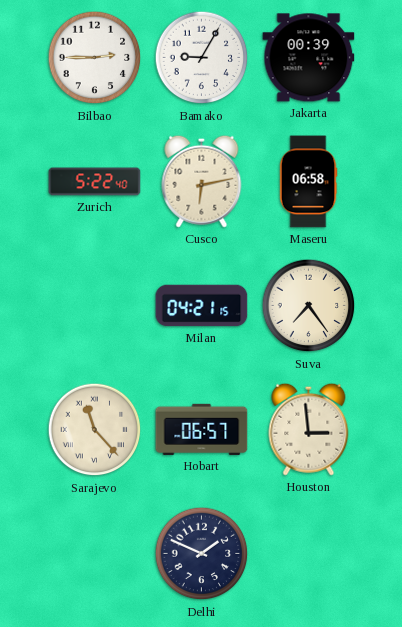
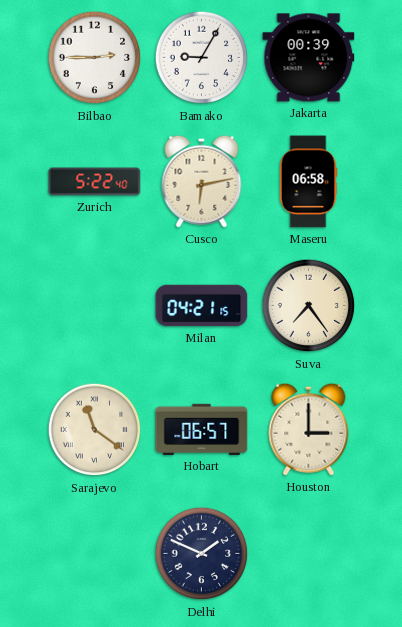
Sarajevo: 11:23 -> 11:21
Houston: 2:59 -> 3:00
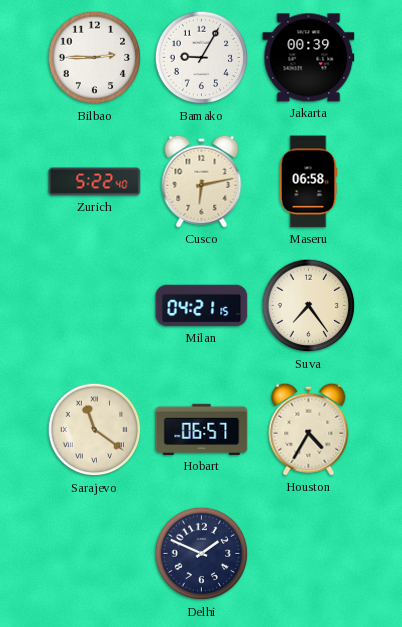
Houston: 3:00 -> 4:35
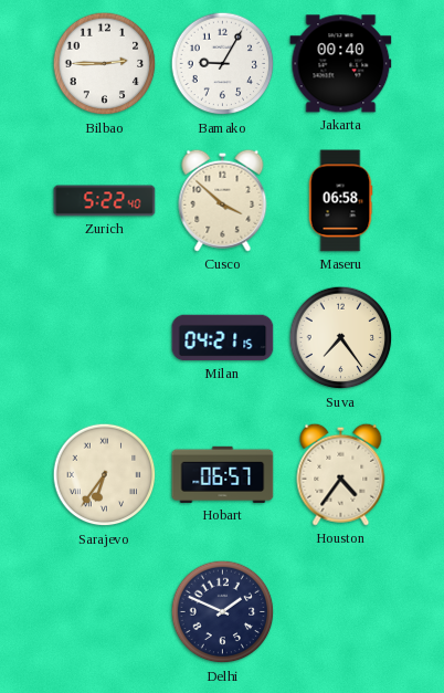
Jakarta: 00:39 -> 00:40
Cusco: 6:13 -> 3:52
Sarajevo: 11:21 -> 6:36
Houston: 4:35 -> 4:36
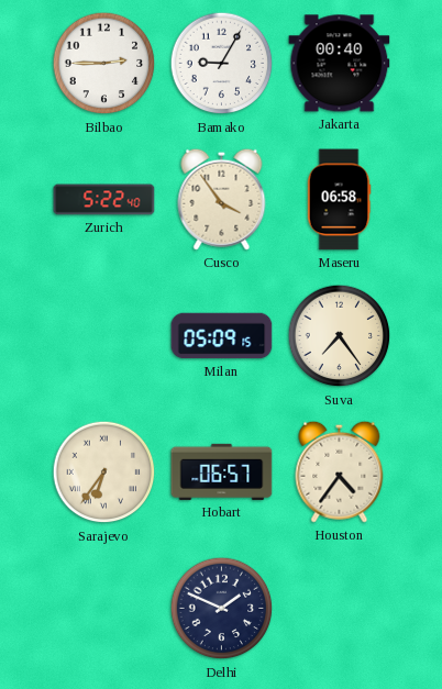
Cusco: 3:52 -> 3:54
Milan: 04:21 -> 05:09
